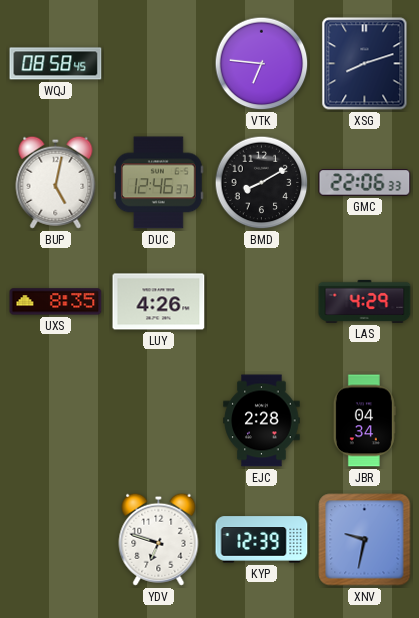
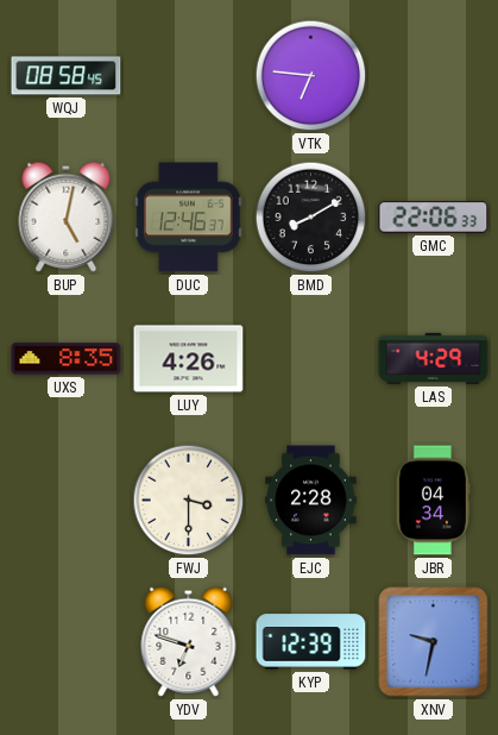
XSG: 8:12 -> none
FWJ: none -> 3:30
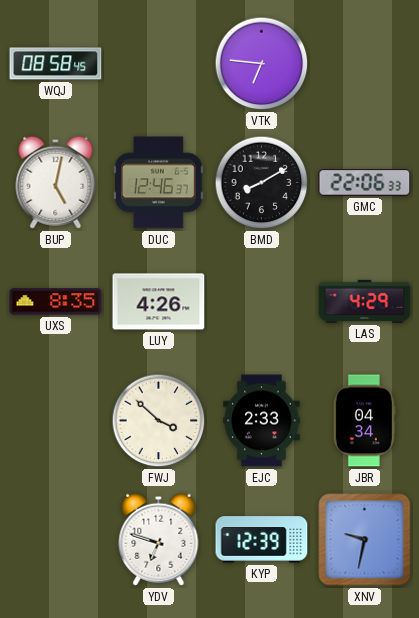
FWJ: 3:30 -> 3:52
EJC: 2:28 -> 2:33
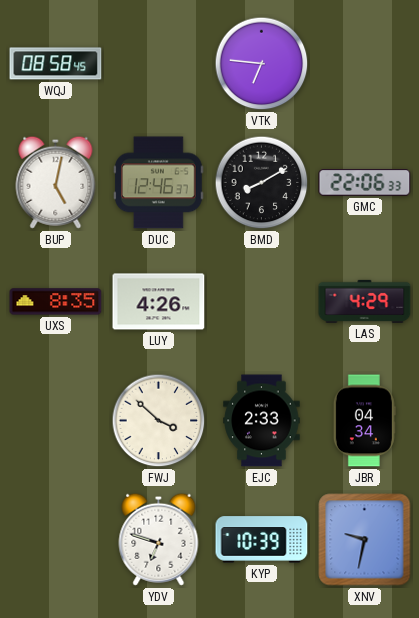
KYP: 12:39 -> 10:39
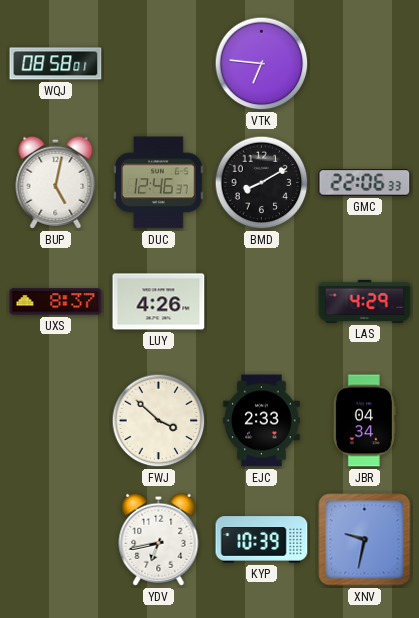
WQJ: 08:58:45 -> 08:58:01
UXS: 8:35 -> 8:37
YDV: 6:48 -> 6:43
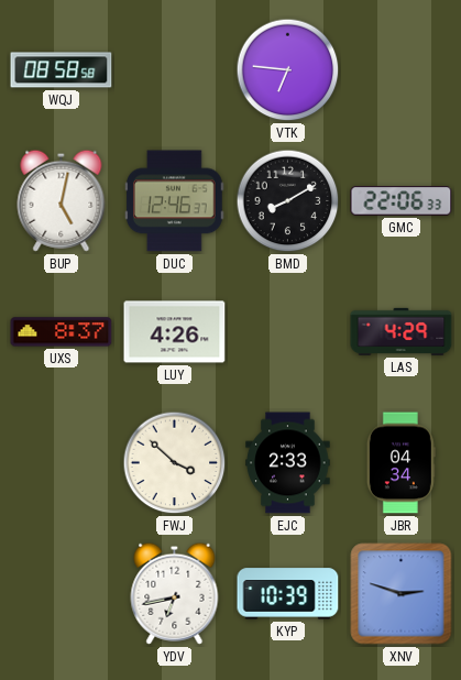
WQJ: 08:58:01 -> 08:58:58
XNV: 9:32 -> 2:48
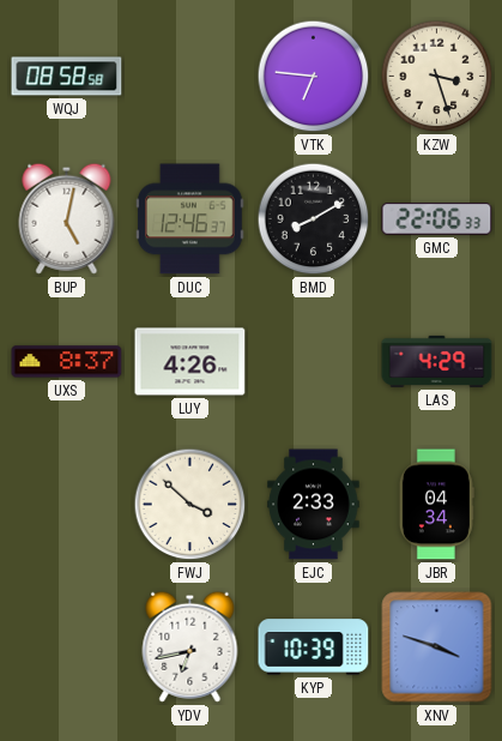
KZW: none -> 3:27
XNV: 2:48 -> 3:48
